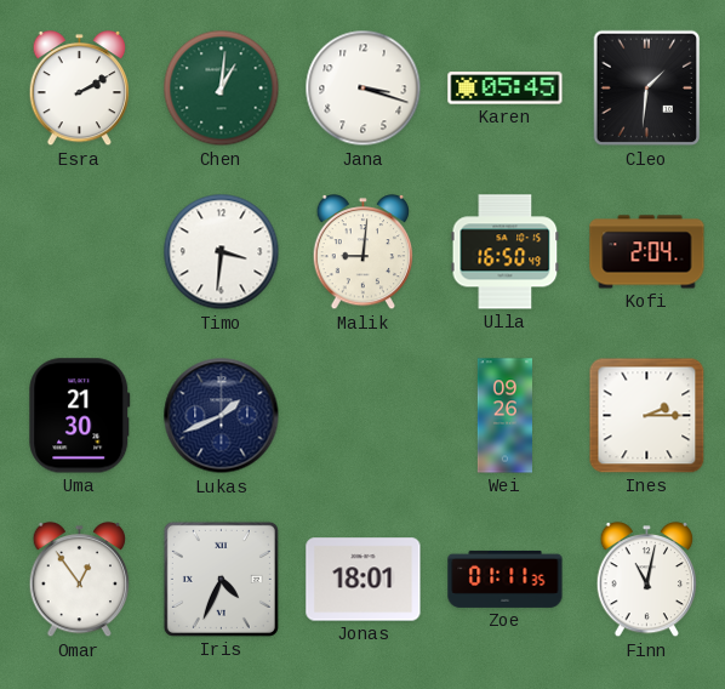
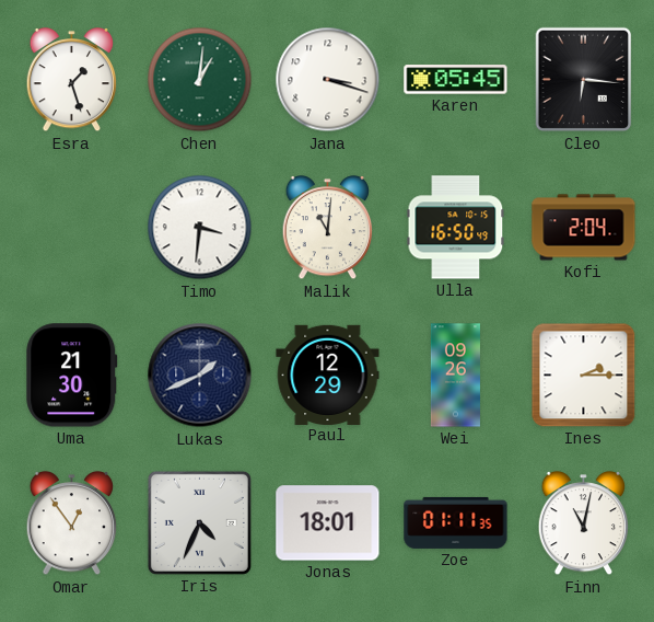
Esra: 2:10 -> 1:27
Cleo: 1:31 -> 6:16
Malik: 9:01 -> 11:01
Paul: none -> 12:29
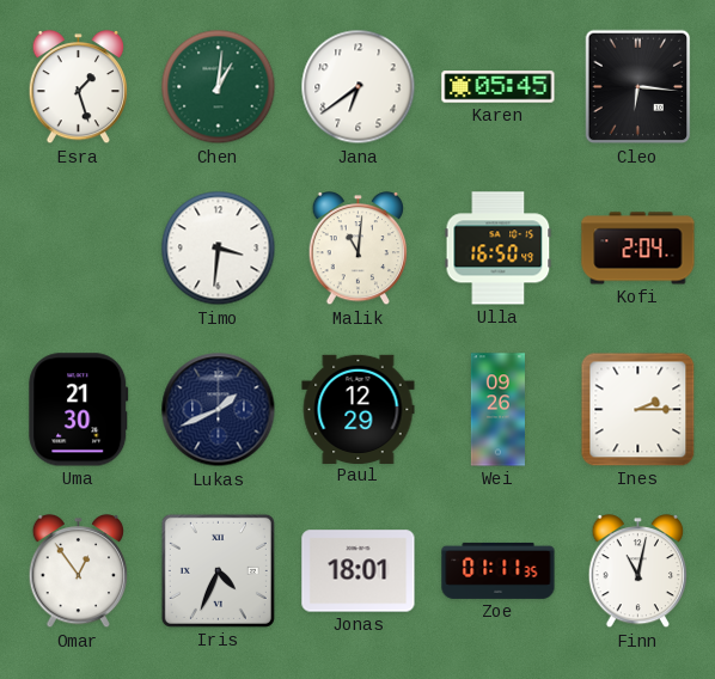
Jana: 3:18 -> 6:39
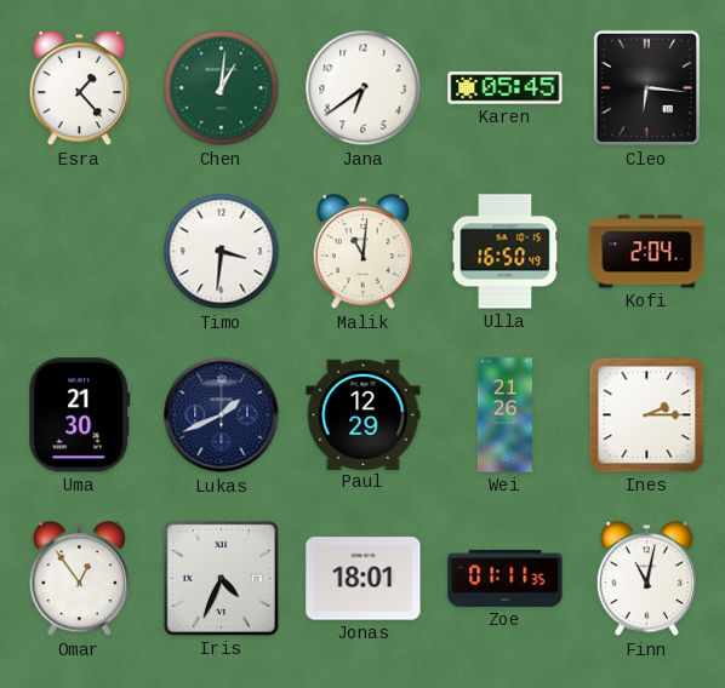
Esra: 1:27 -> 1:23
Wei: 09:26 -> 21:26
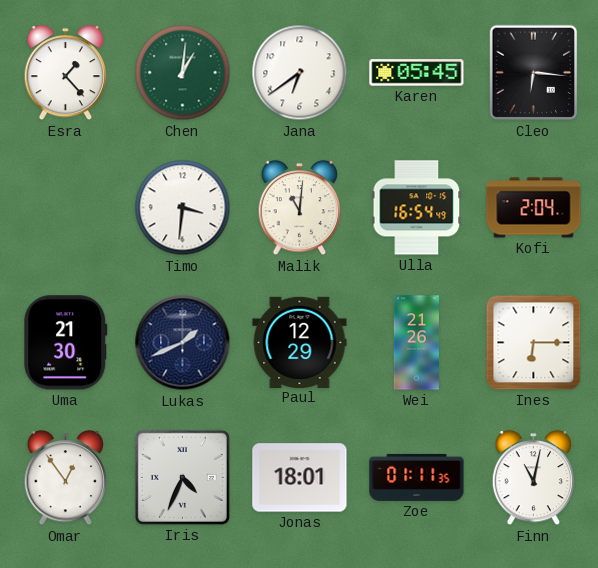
Ulla: 16:50 -> 16:54
Ines: 2:15 -> 6:15
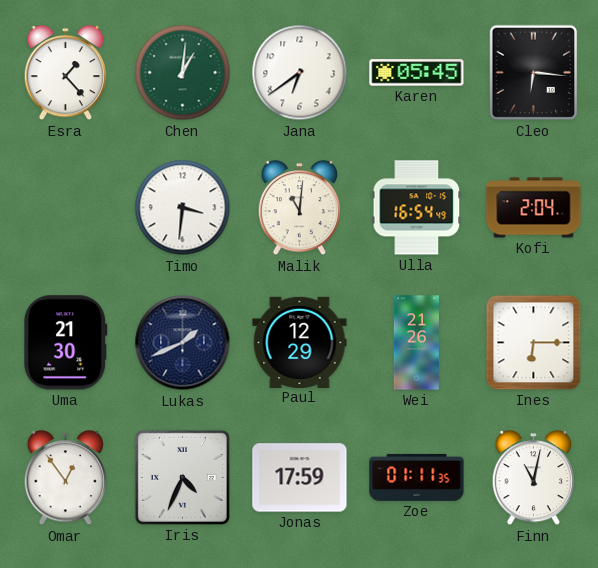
Jonas: 18:01 -> 17:59
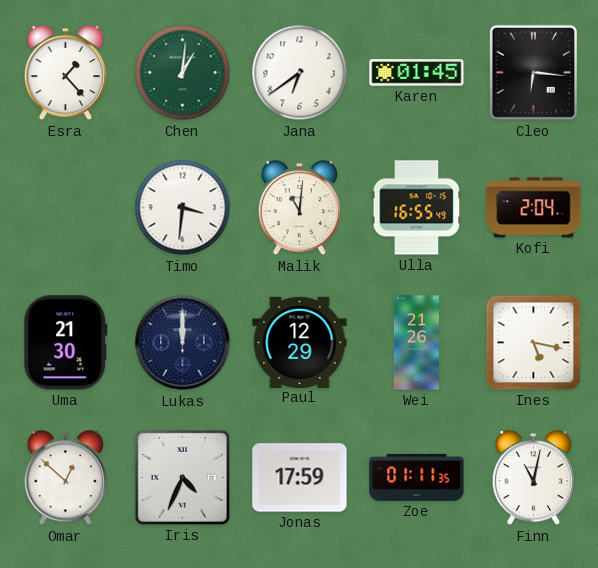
Karen: 05:45 -> 01:45
Ulla: 16:54 -> 16:55
Lukas: 1:41 -> 12:00
Ines: 6:15 -> 5:17
Omar: 12:54 -> 12:52
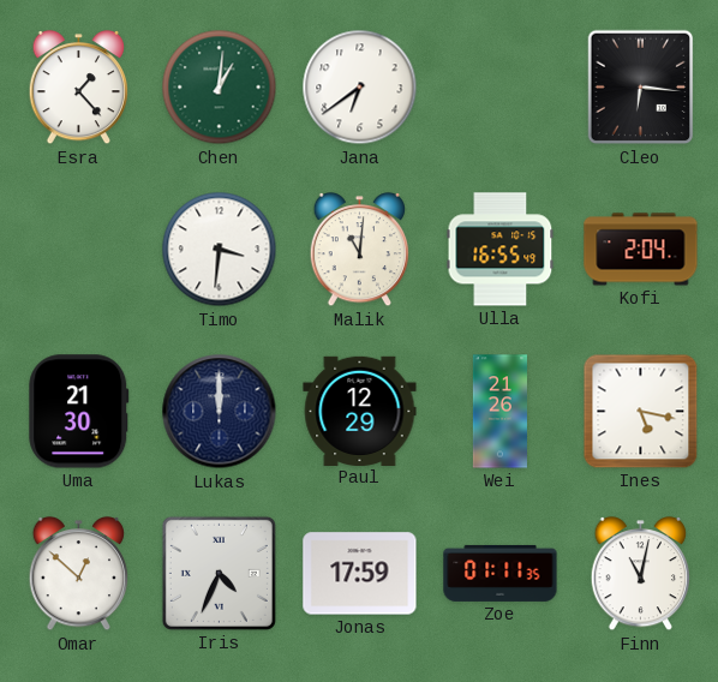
Karen: 01:45 -> none
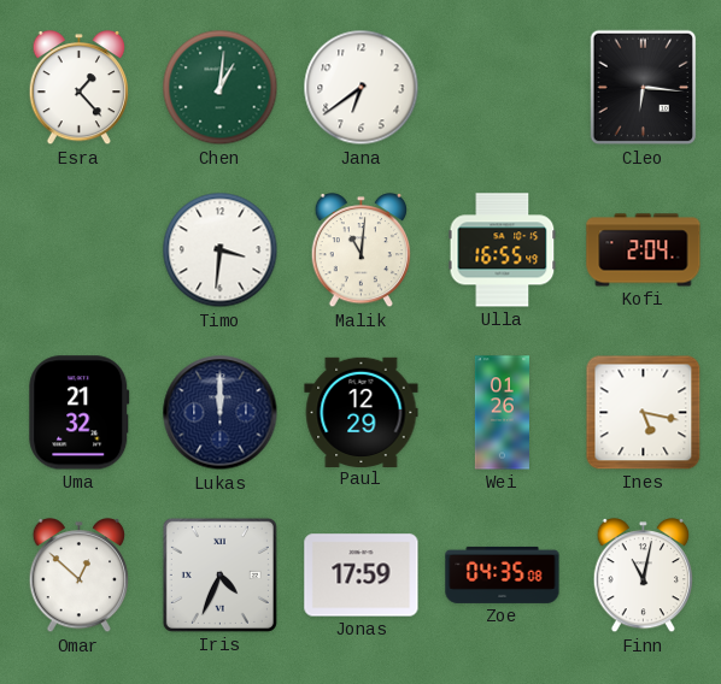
Uma: 21:30 -> 21:32
Wei: 21:26 -> 01:26
Zoe: 01:11 -> 04:35
